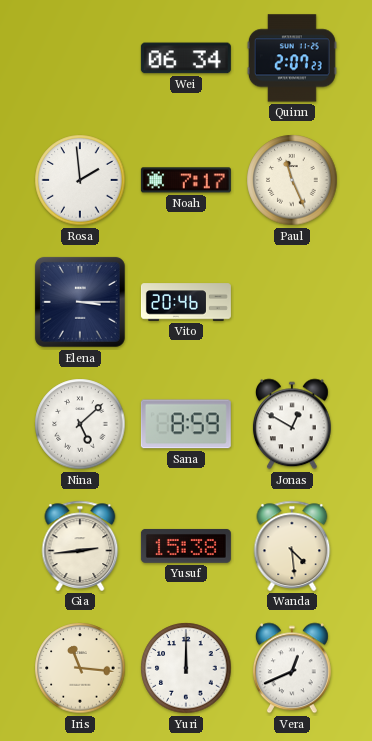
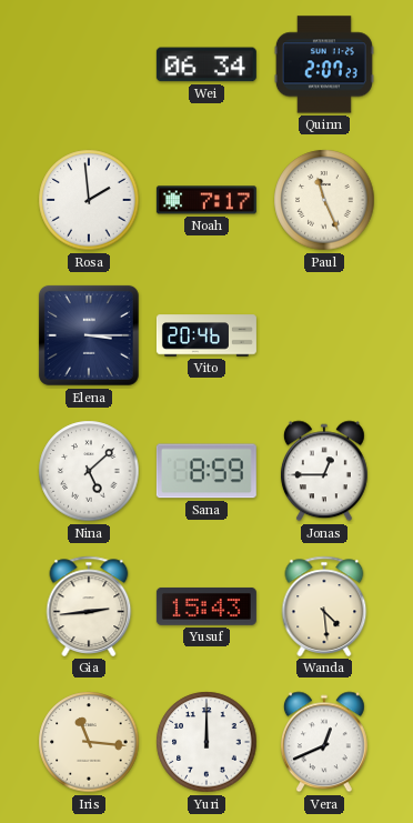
Jonas: 12:50 -> 12:45
Yusuf: 15:38 -> 15:43
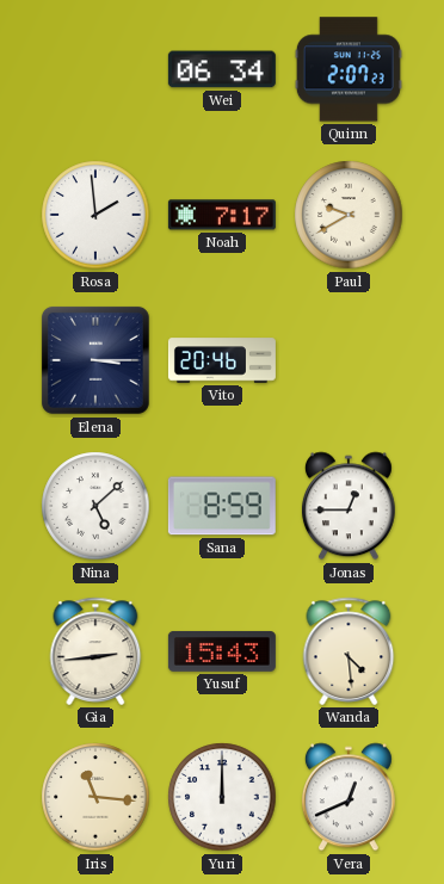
Paul: 11:26 -> 9:40
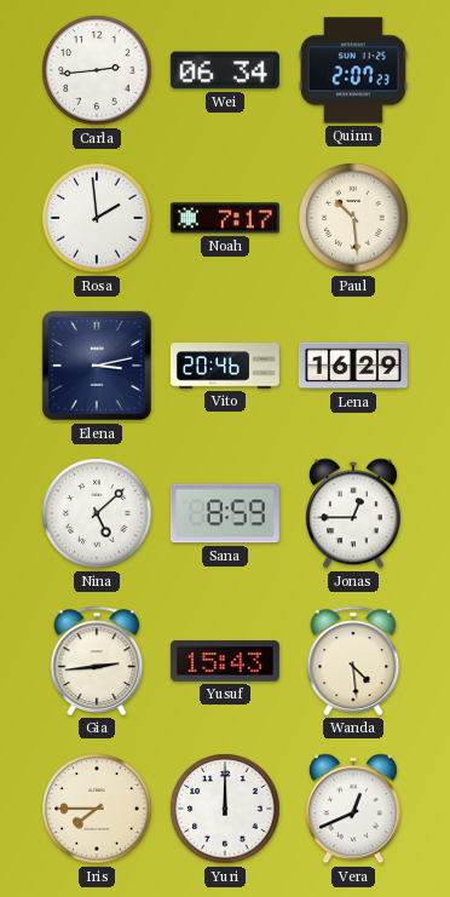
Carla: none -> 2:44
Paul: 9:40 -> 10:29
Elena: 3:15 -> 3:13
Lena: none -> 16:29
Iris: 11:16 -> 7:45
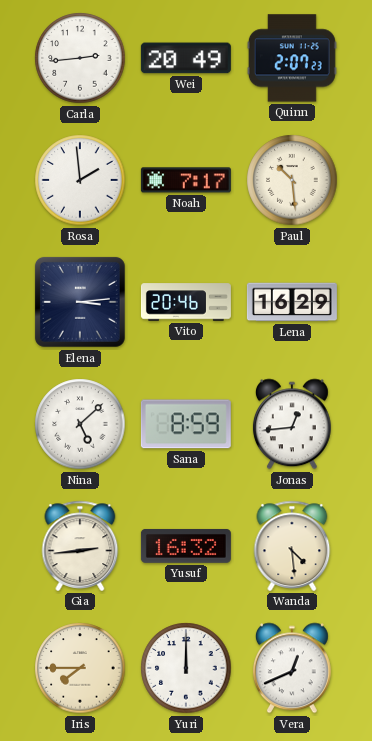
Wei: 06:34 -> 20:49
Elena: 3:13 -> 3:14
Jonas: 12:45 -> 12:44
Yusuf: 15:43 -> 16:32
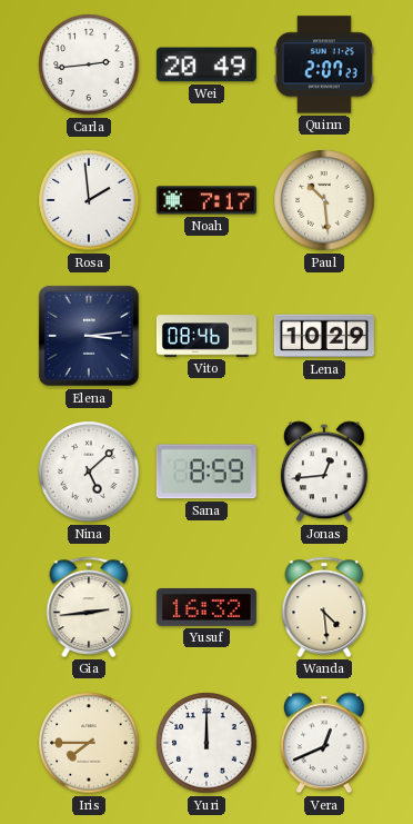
Vito: 20:46 -> 08:46
Lena: 16:29 -> 10:29
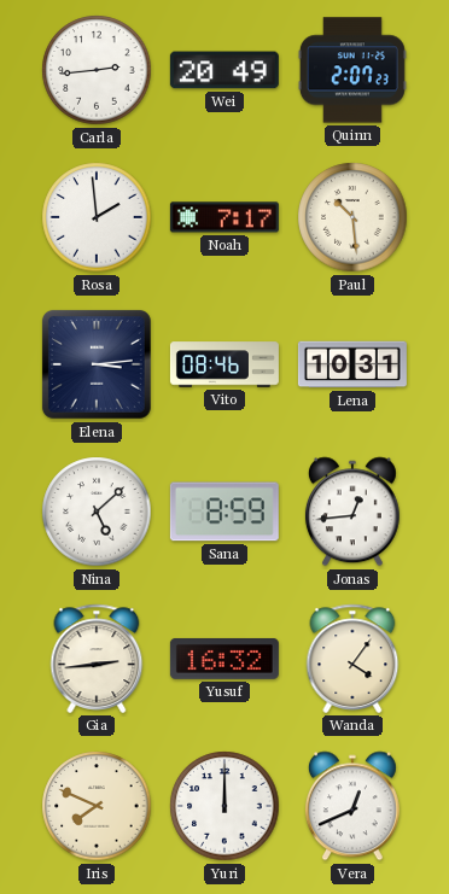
Lena: 10:29 -> 10:31
Wanda: 4:29 -> 4:06
Iris: 7:45 -> 7:49
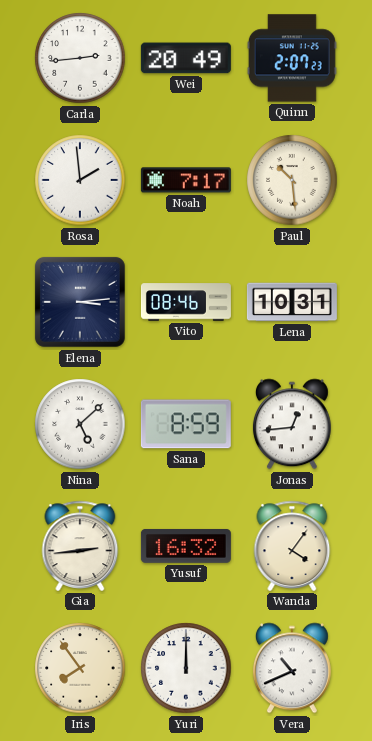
Iris: 7:49 -> 7:54
Vera: 12:41 -> 10:41
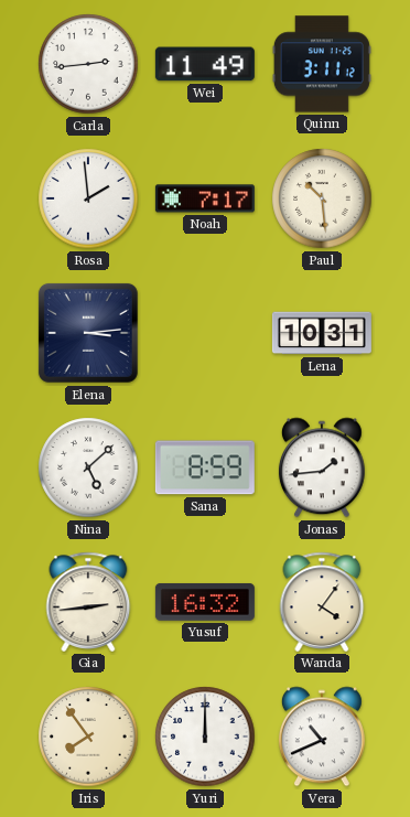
Wei: 20:49 -> 11:49
Quinn: 2:07 -> 3:11
Vito: 08:46 -> none
Jonas: 12:44 -> 1:44
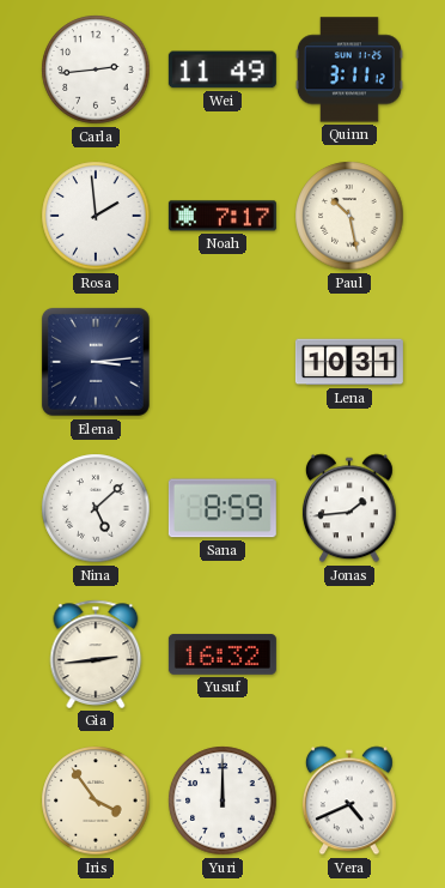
Paul: 10:29 -> 10:28
Wanda: 4:06 -> none
Iris: 7:54 -> 3:54
Vera: 10:41 -> 4:41
